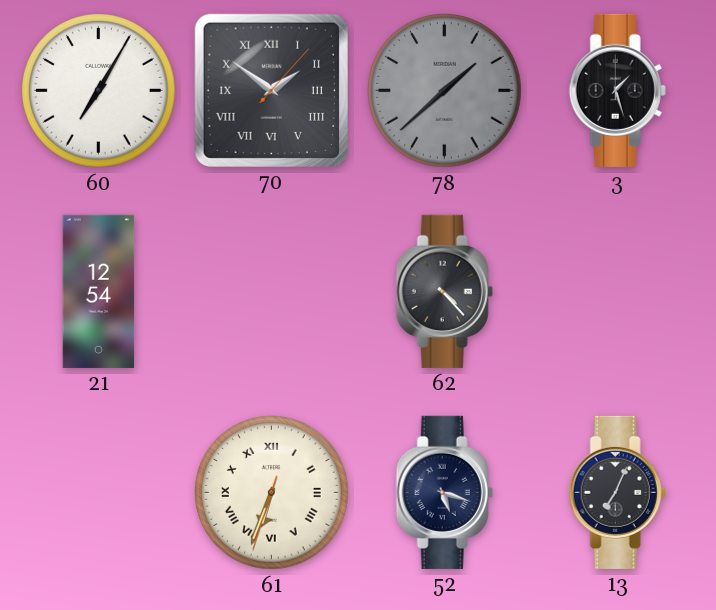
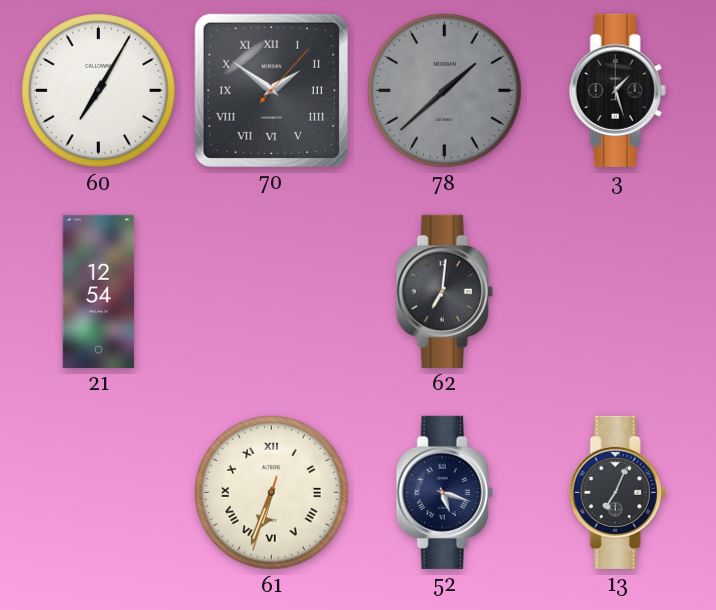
62: 4:23 -> 7:01
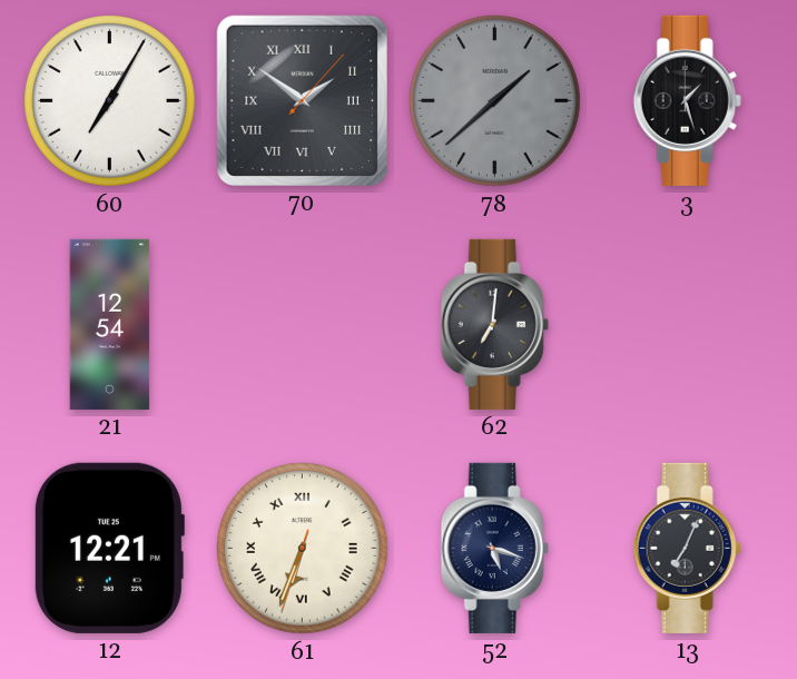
12: none -> 12:21
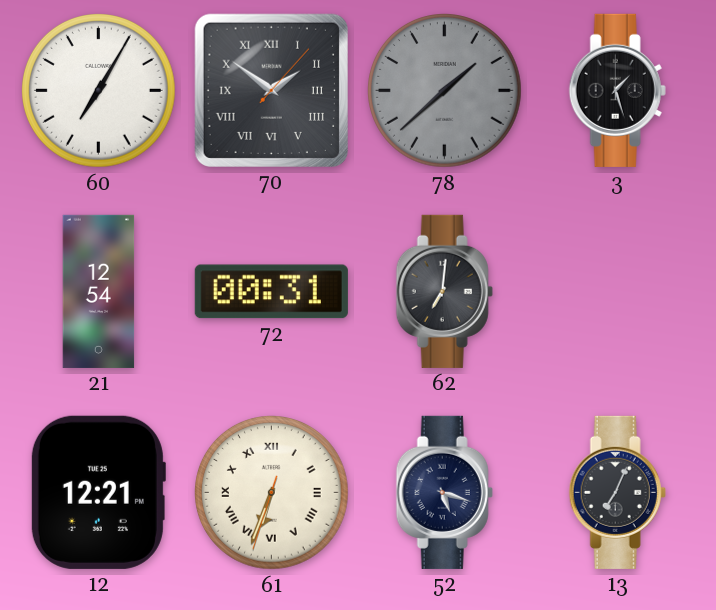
72: none -> 00:31
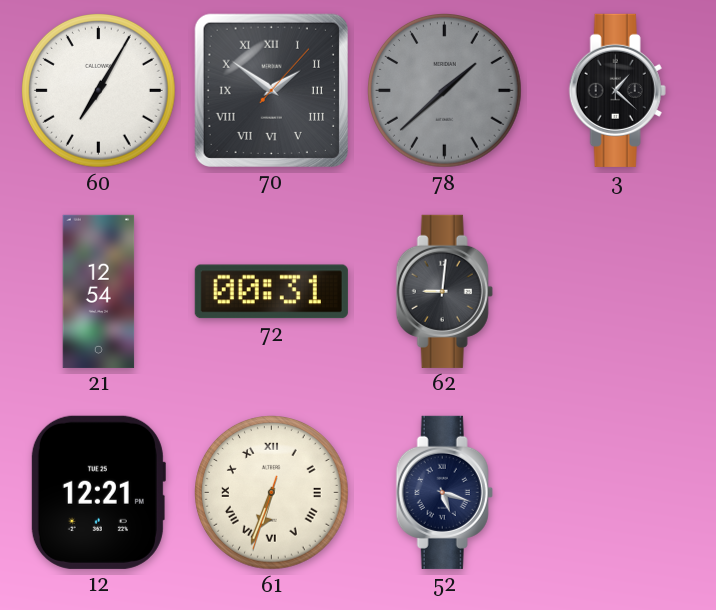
3: 1:27 -> 1:22
62: 7:01 -> 9:01
13: 7:04 -> none
